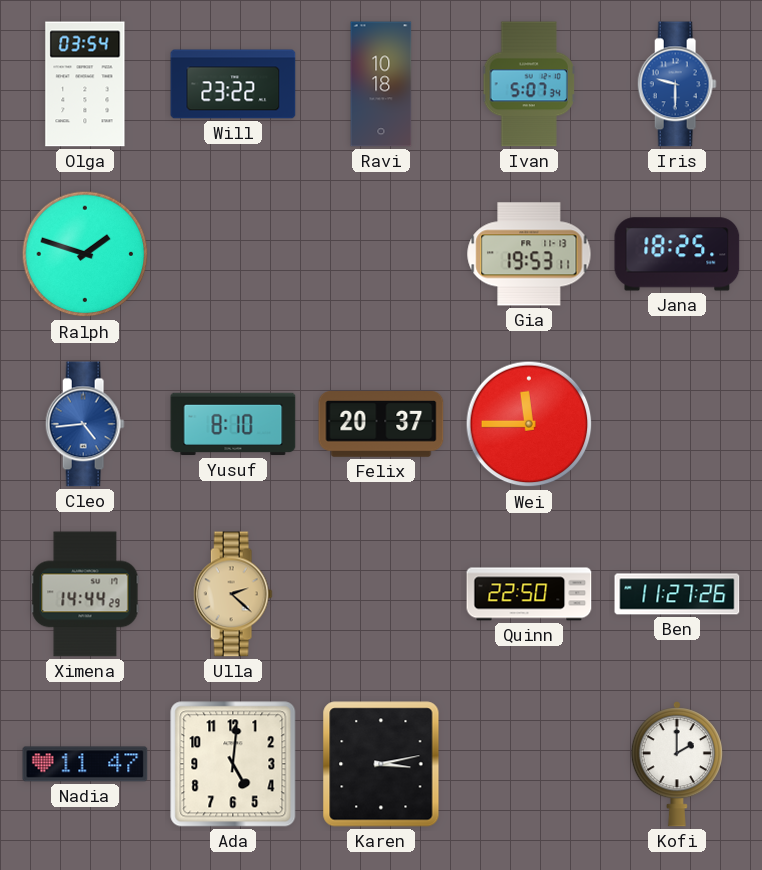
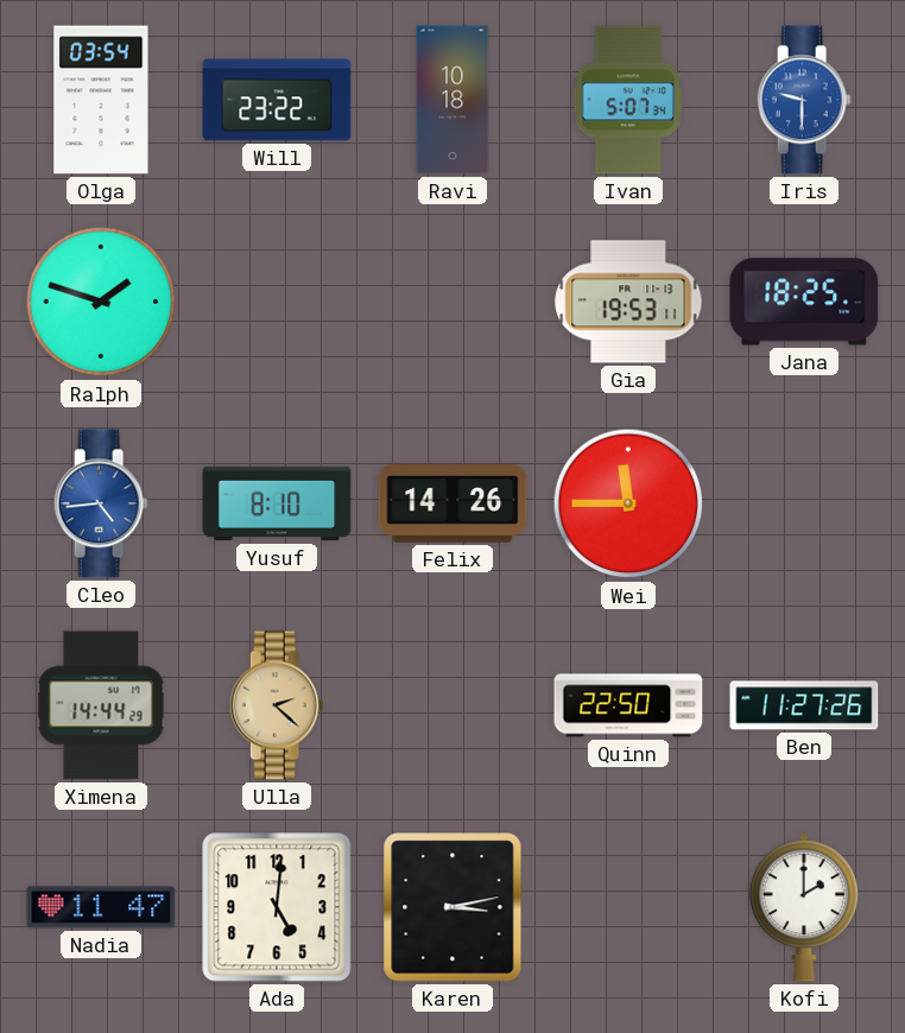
Felix: 20:37 -> 14:26
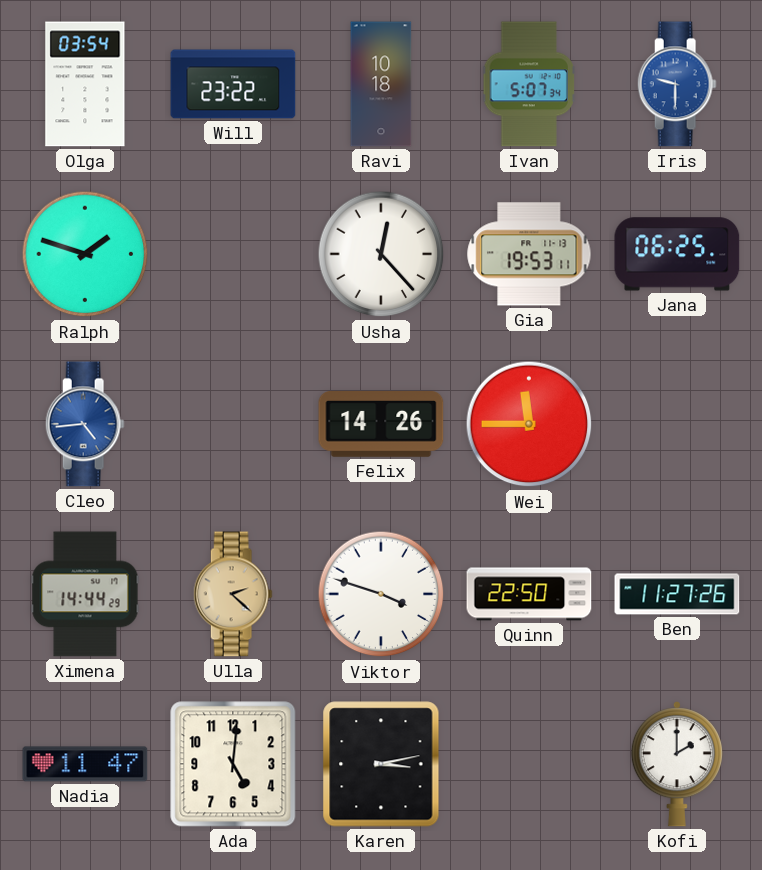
Usha: none -> 12:23
Jana: 18:25 -> 06:25
Yusuf: 8:10 -> none
Viktor: none -> 3:48
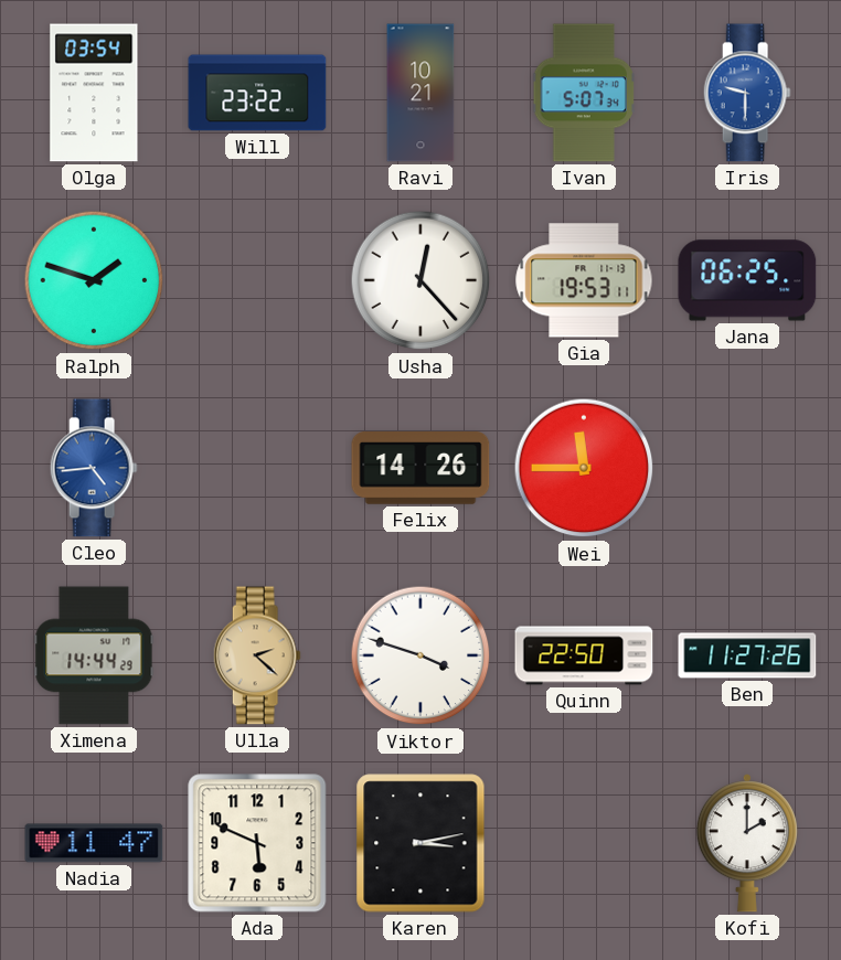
Ravi: 10:18 -> 10:21
Ada: 5:01 -> 5:49
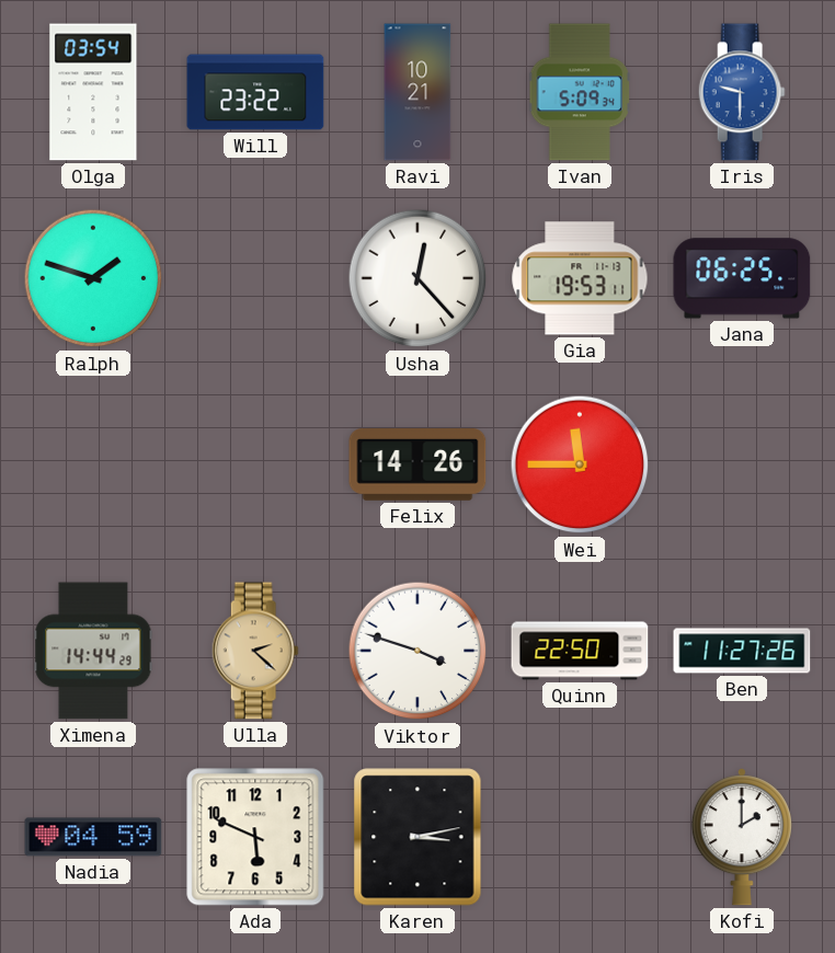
Ivan: 5:07 -> 5:09
Cleo: 4:44 -> none
Nadia: 11:47 -> 04:59
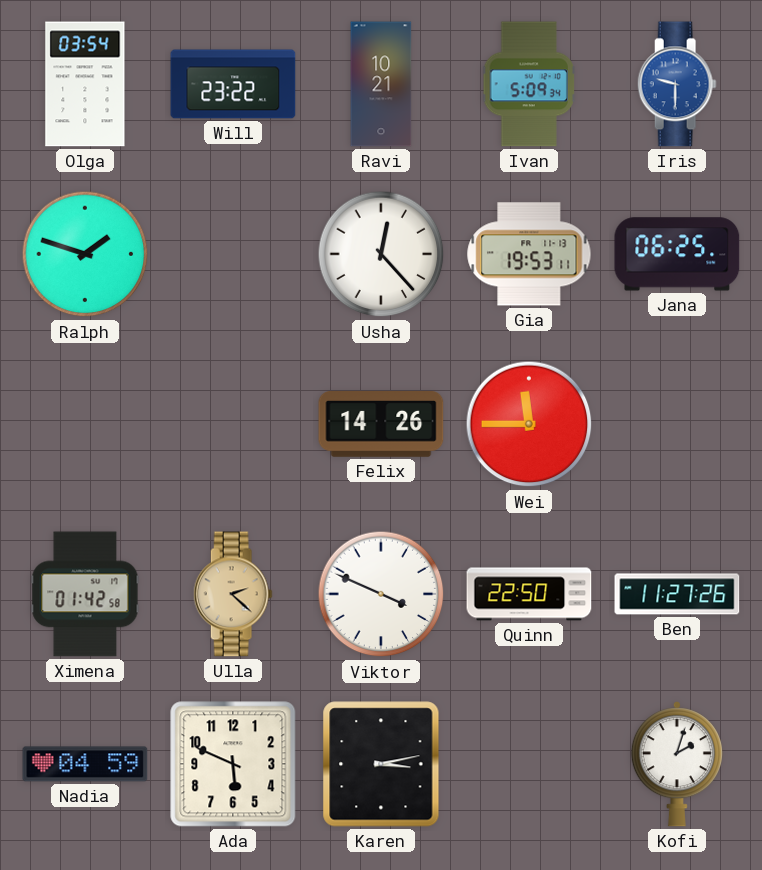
Ximena: 14:44 -> 01:42
Viktor: 3:48 -> 3:49
Kofi: 2:00 -> 2:03
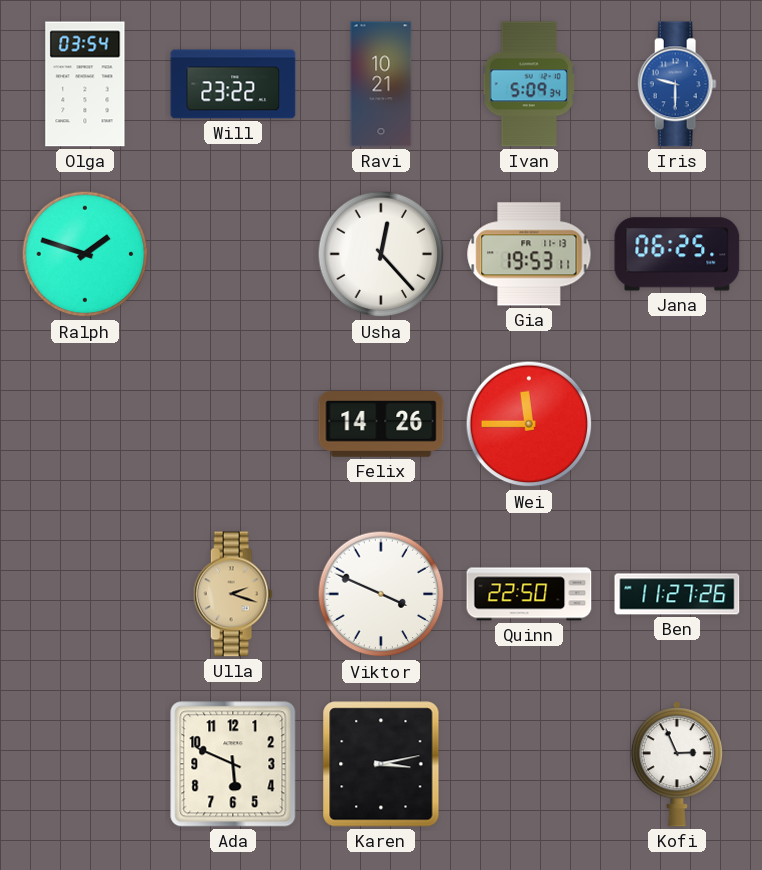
Ximena: 01:42 -> none
Ulla: 2:22 -> 2:18
Nadia: 04:59 -> none
Kofi: 2:03 -> 2:56
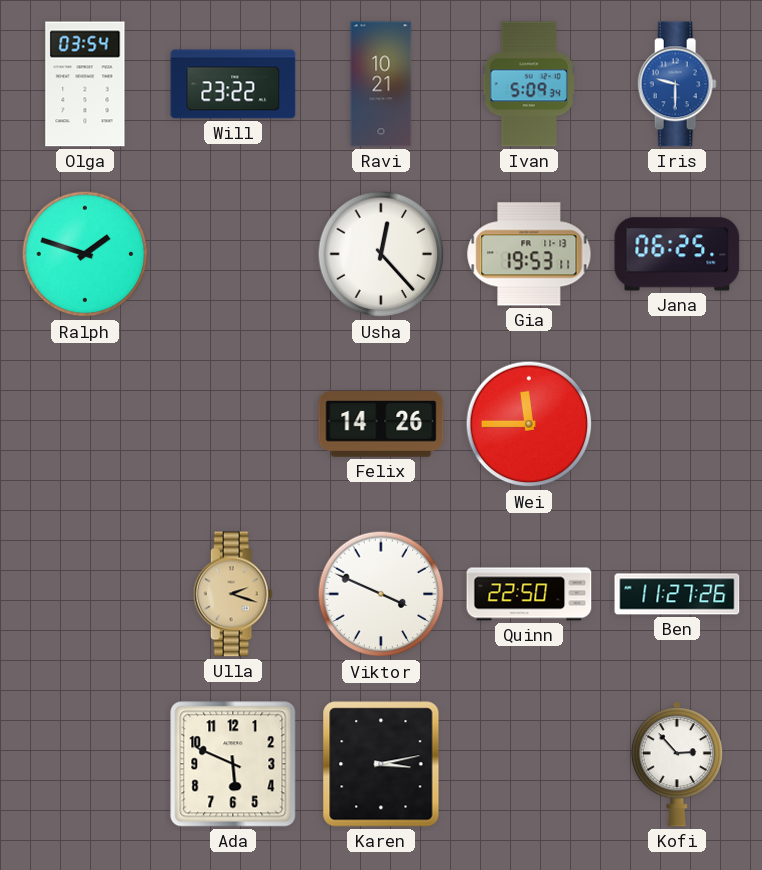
Kofi: 2:56 -> 2:53
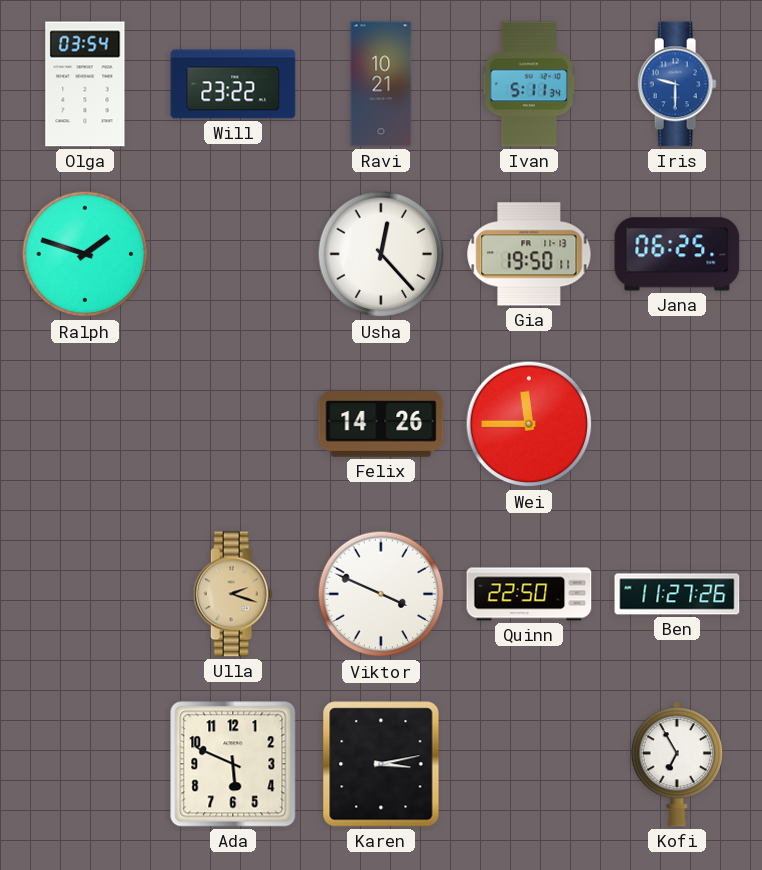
Ivan: 5:09 -> 5:11
Gia: 19:53 -> 19:50
Kofi: 2:53 -> 6:55
